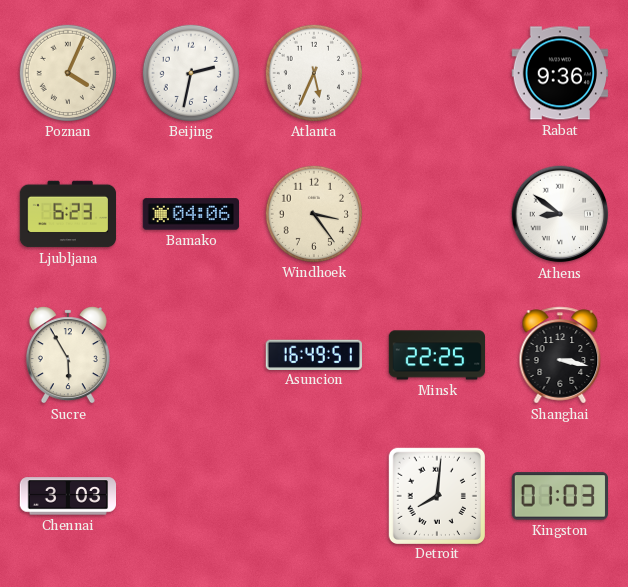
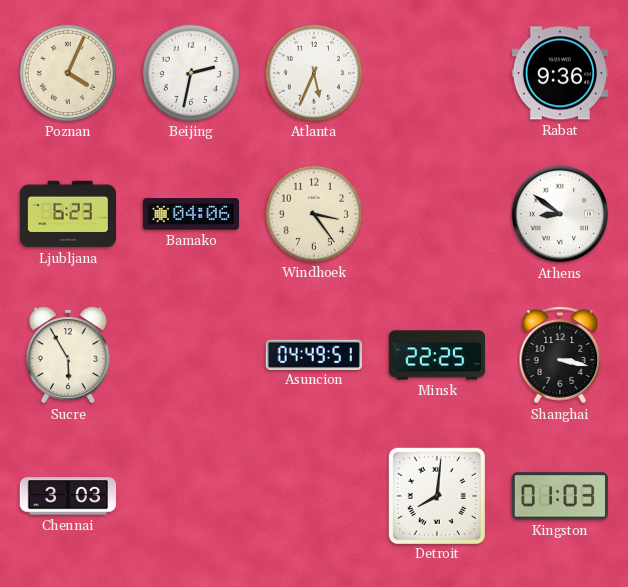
Asuncion: 16:49 -> 04:49
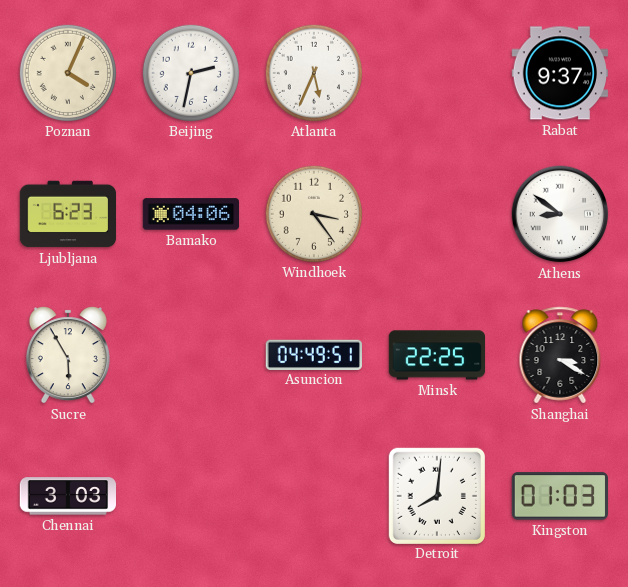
Rabat: 9:36 -> 9:37
Shanghai: 3:17 -> 3:20
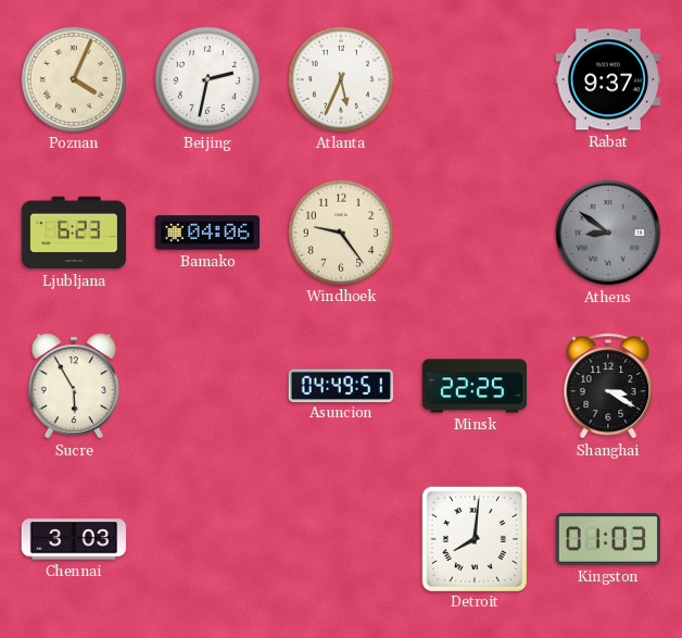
Windhoek: 3:24 -> 9:24
Athens dial: white -> grey
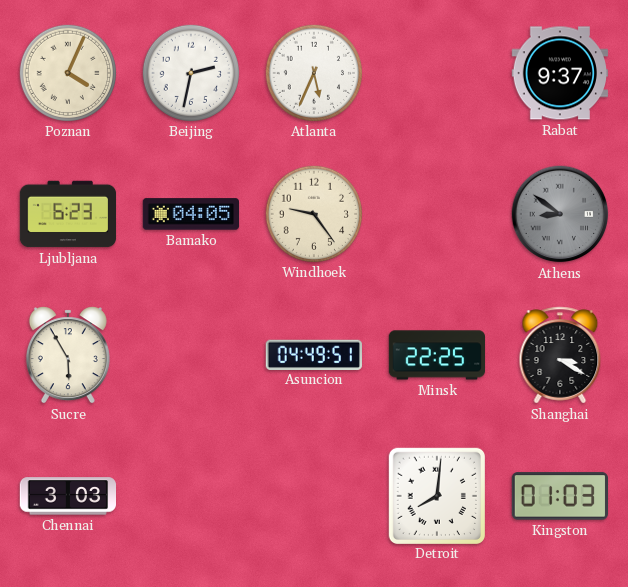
Bamako: 04:06 -> 04:05
